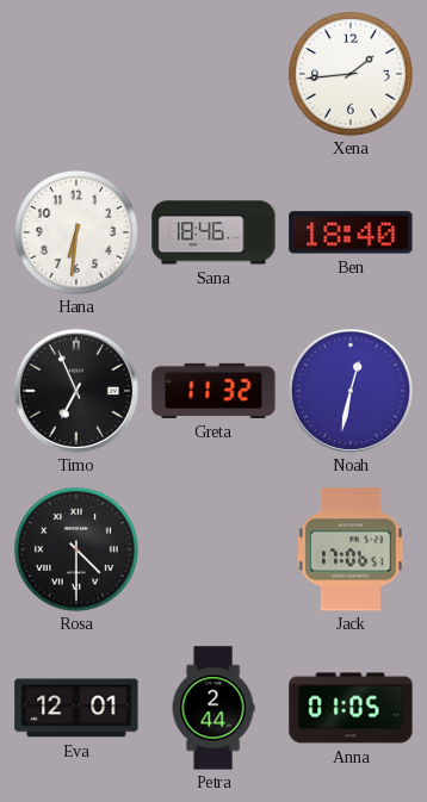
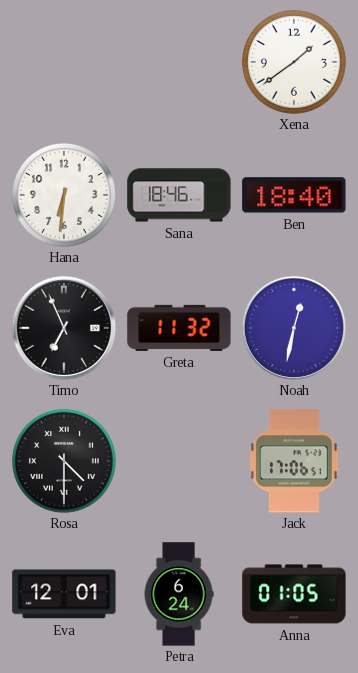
Xena: 1:44 -> 1:39
Petra: 2:44 -> 6:24
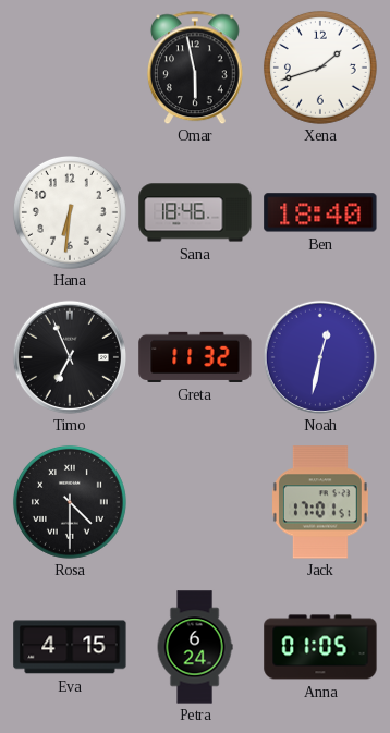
Omar: none -> 5:58
Xena: 1:39 -> 1:42
Jack: 17:06 -> 17:01
Eva: 12:01 -> 4:15
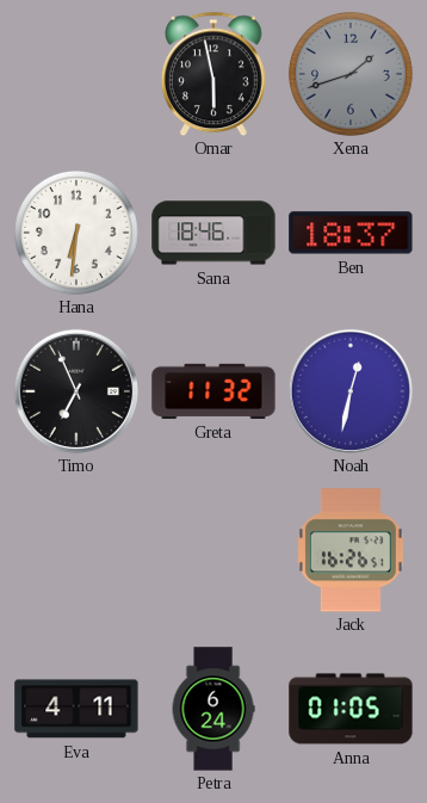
Xena dial: white -> grey
Ben: 18:40 -> 18:37
Rosa: 4:30 -> none
Jack: 17:01 -> 16:26
Eva: 4:15 -> 4:11
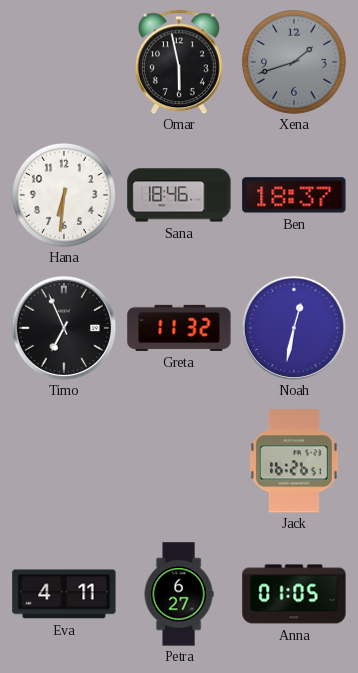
Petra: 6:24 -> 6:27
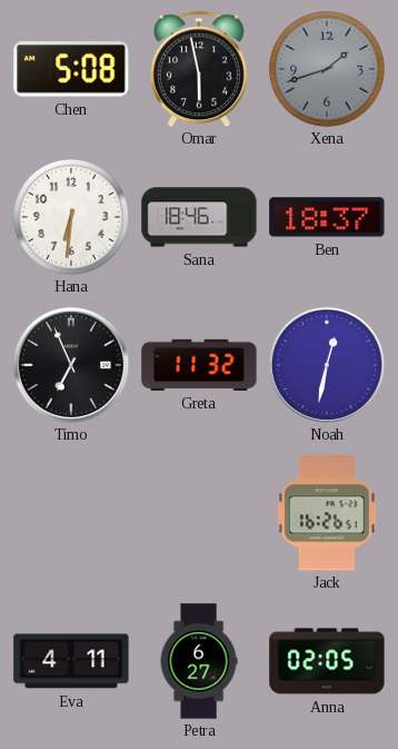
Chen: none -> 5:08
Anna: 01:05 -> 02:05
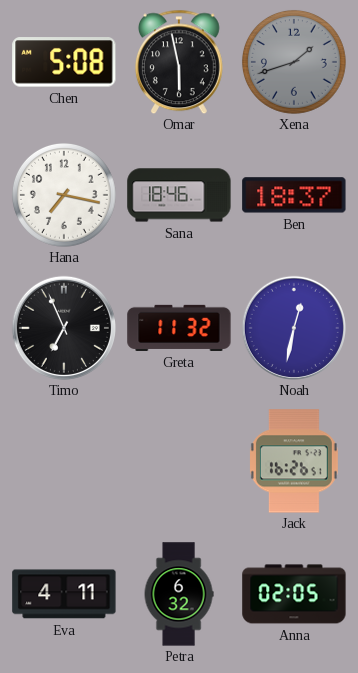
Hana: 6:31 -> 7:17
Petra: 6:27 -> 6:32
